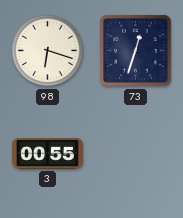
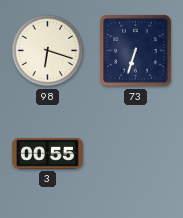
73: 12:33 -> 6:33
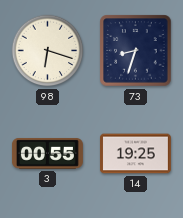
73: 6:33 -> 8:33
14: none -> 19:25
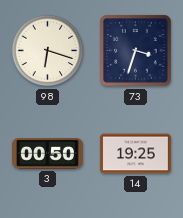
73: 8:33 -> 3:33
3: 00:55 -> 00:50
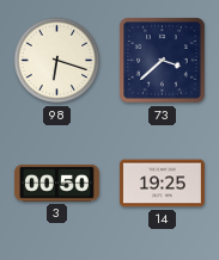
73: 3:33 -> 3:38
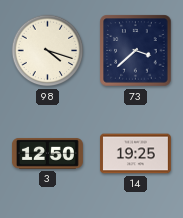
98: 6:18 -> 4:18
3: 00:50 -> 12:50
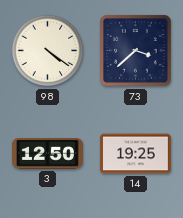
98: 4:18 -> 4:21
